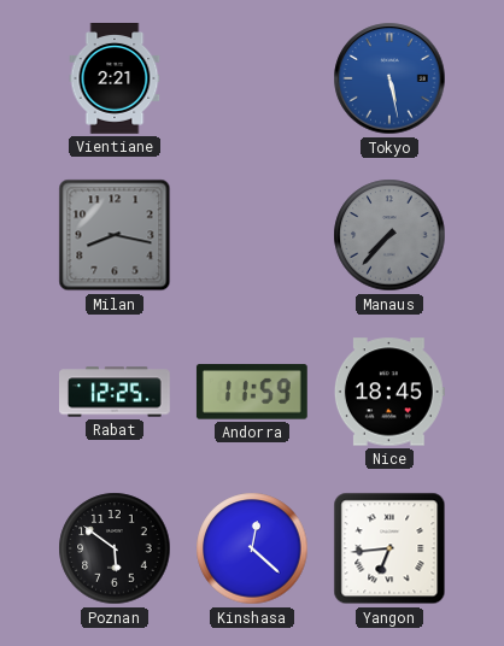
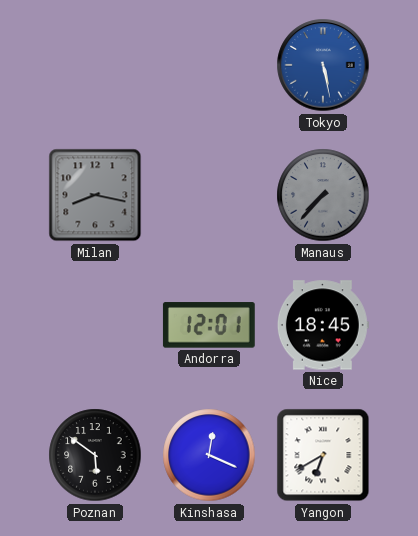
Vientiane: 2:21 -> none
Rabat: 12:25 -> none
Andorra: 11:59 -> 12:01
Kinshasa: 12:22 -> 12:19
Yangon: 6:44 -> 6:40
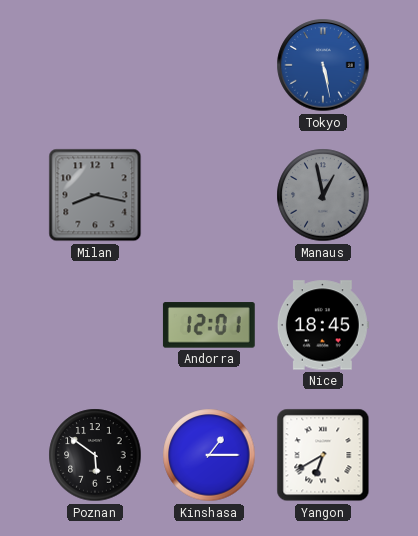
Manaus: 7:37 -> 12:58
Kinshasa: 12:19 -> 1:15
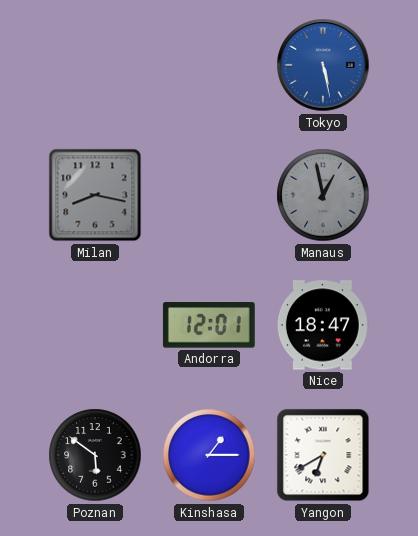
Nice: 18:45 -> 18:47
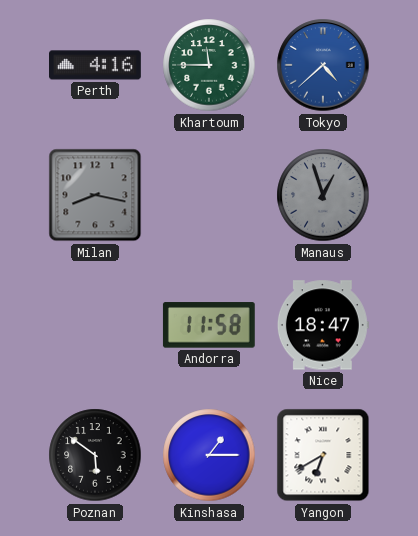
Perth: none -> 4:16
Khartoum: none -> 11:45
Tokyo: 5:28 -> 4:38
Manaus: 12:58 -> 12:57
Andorra: 12:01 -> 11:58
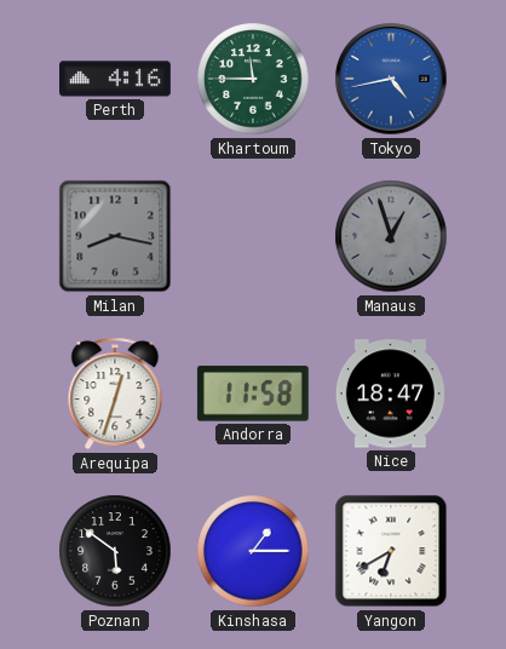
Tokyo: 4:38 -> 4:43
Arequipa: none -> 12:33
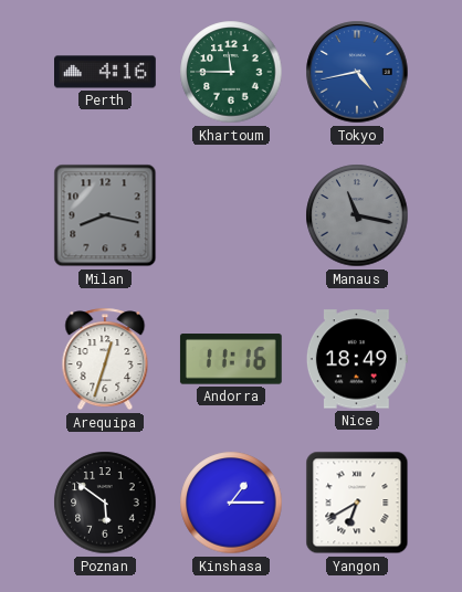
Manaus: 12:57 -> 11:17
Andorra: 11:58 -> 11:16
Nice: 18:47 -> 18:49
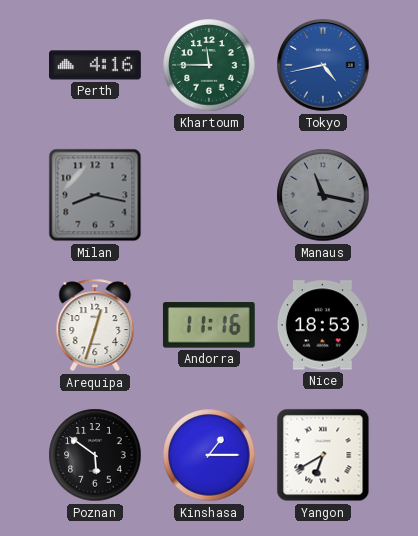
Nice: 18:49 -> 18:53
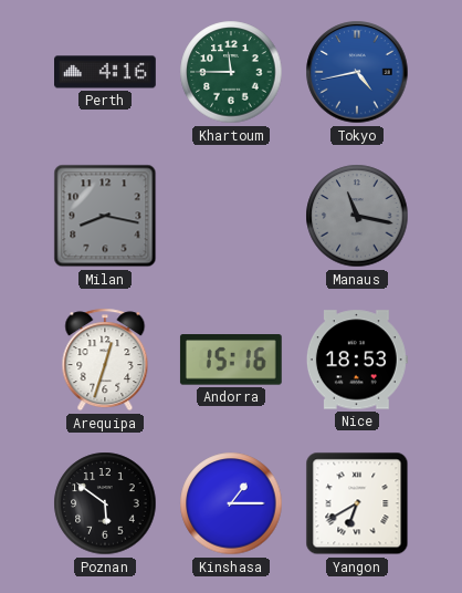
Andorra: 11:16 -> 15:16
